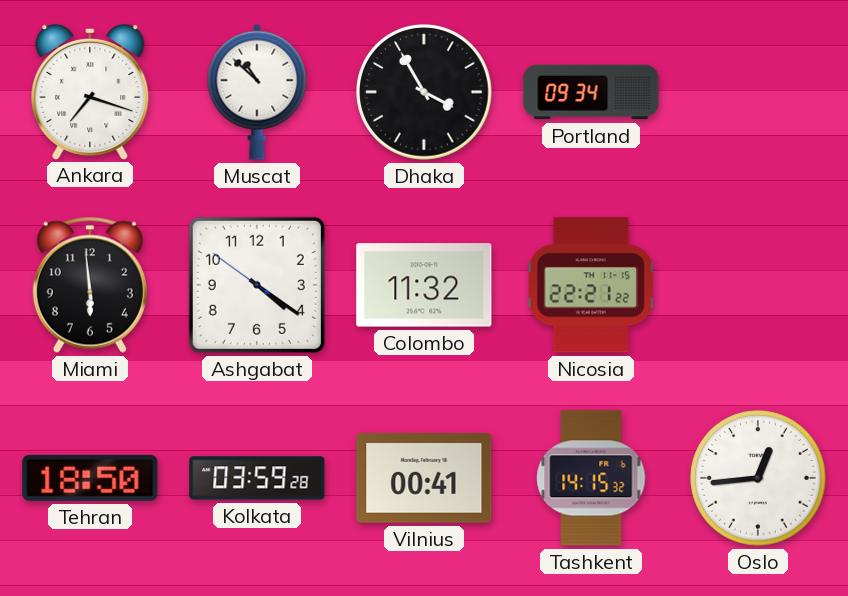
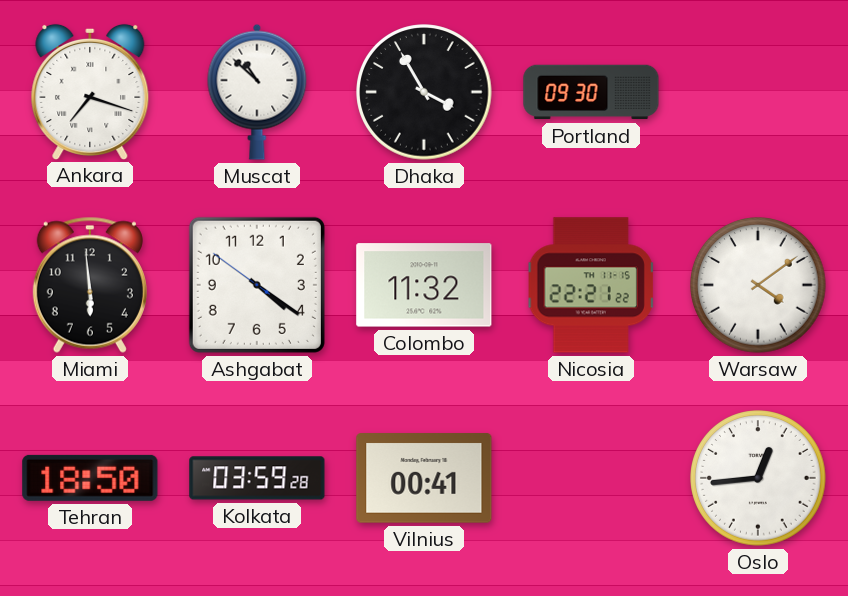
Portland: 09:34 -> 09:30
Warsaw: none -> 4:09
Tashkent: 14:15 -> none
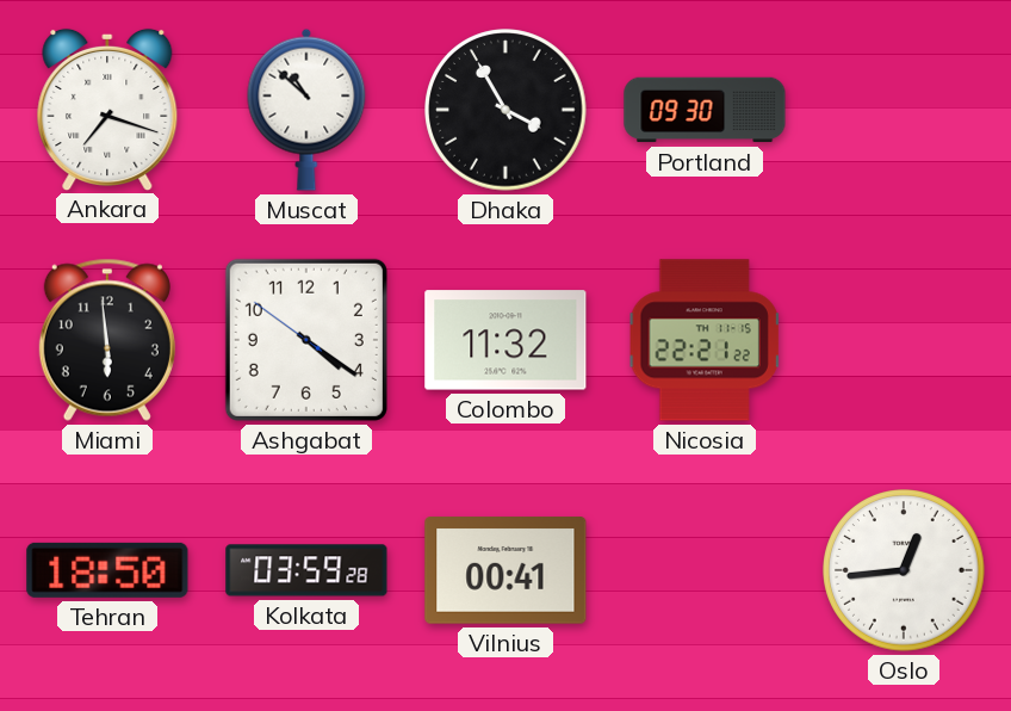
Warsaw: 4:09 -> none
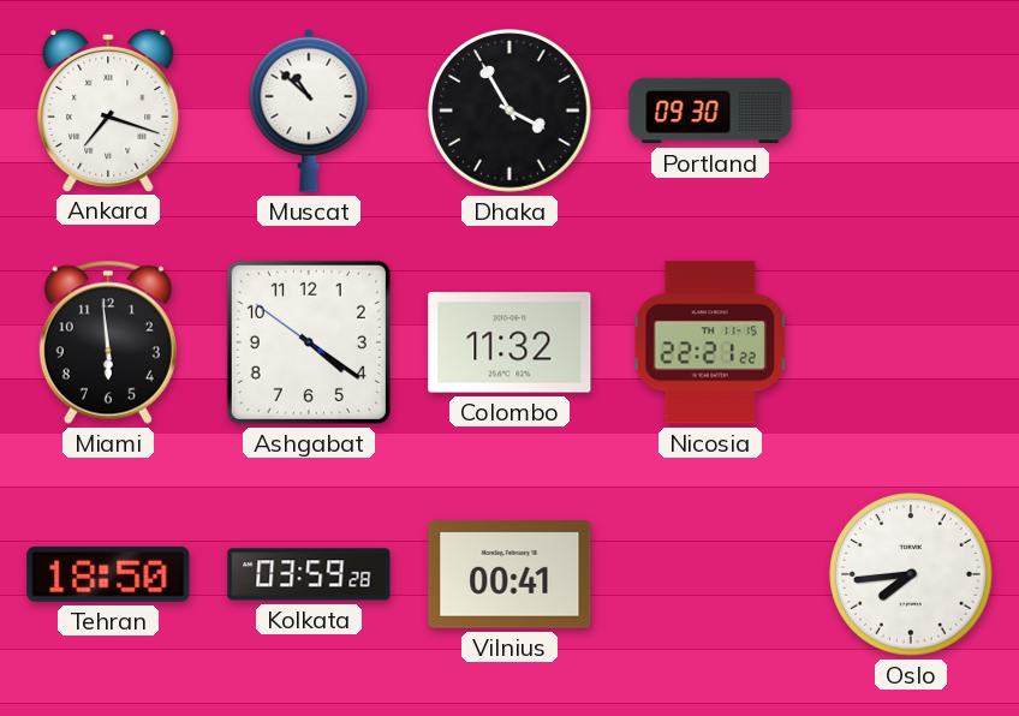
Oslo: 12:44 -> 7:44
